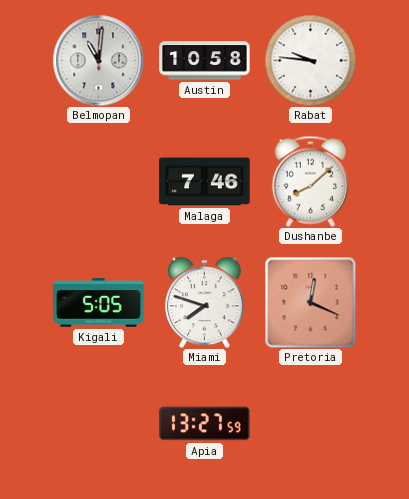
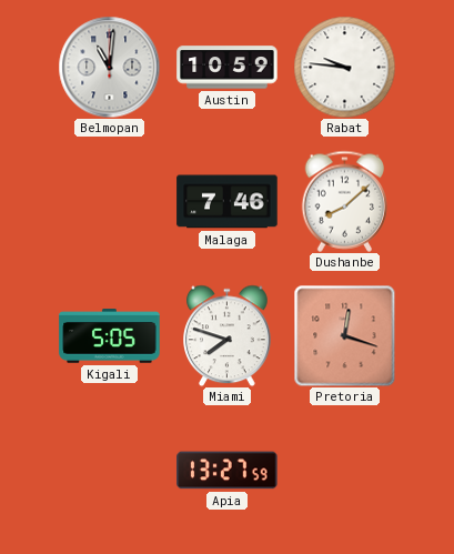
Austin: 10:58 -> 10:59
Pretoria: 12:19 -> 12:18
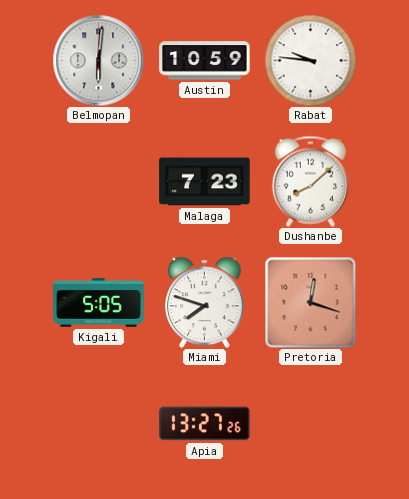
Belmopan: 11:01 -> 6:01
Malaga: 7:46 -> 7:23
Apia: 13:27:59 -> 13:27:26
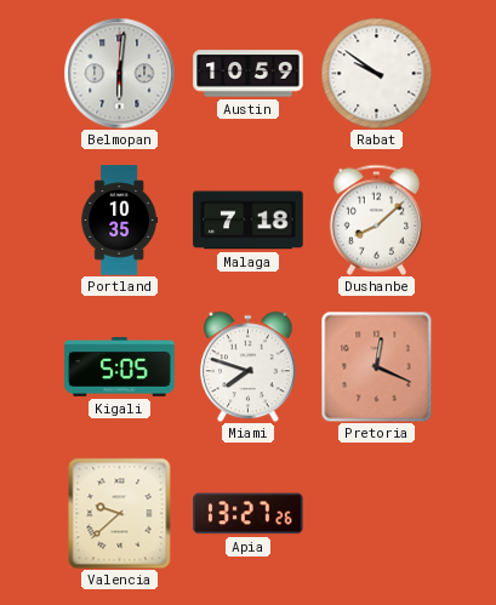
Rabat: 9:46 -> 9:51
Portland: none -> 10:35
Malaga: 7:23 -> 7:18
Pretoria: 12:18 -> 12:19
Valencia: none -> 9:38
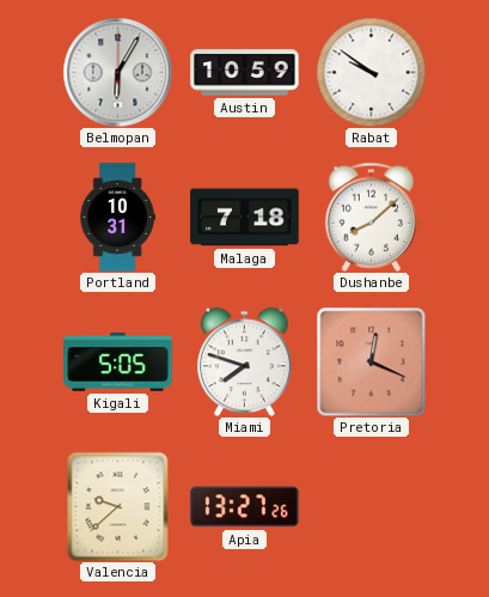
Belmopan: 6:01 -> 6:05
Portland: 10:35 -> 10:31
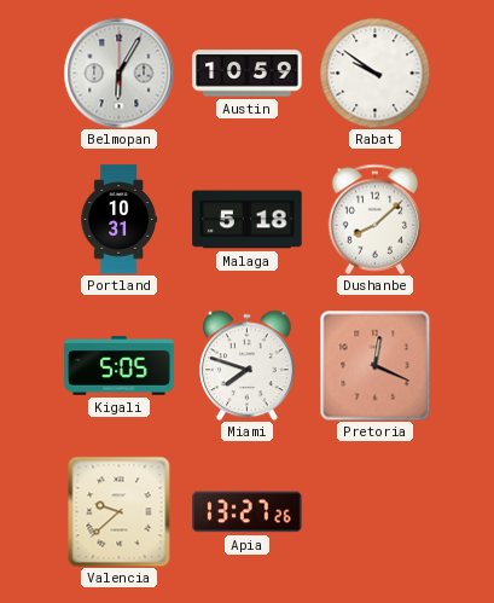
Malaga: 7:18 -> 5:18
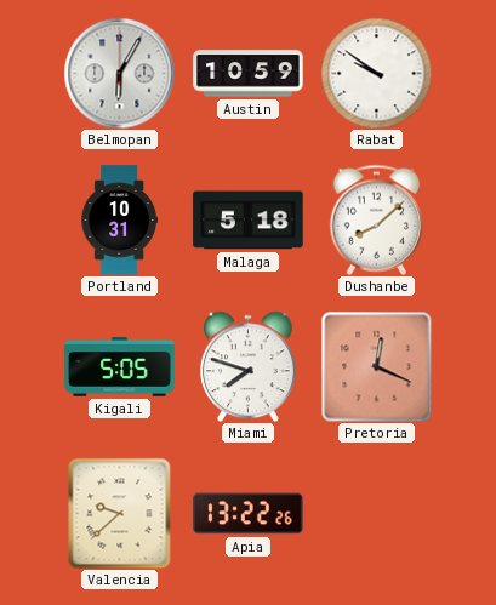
Apia: 13:27 -> 13:22
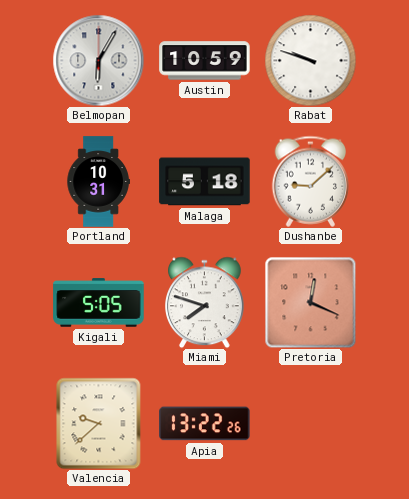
Rabat: 9:51 -> 9:48
Dushanbe: 8:08 -> 9:08
